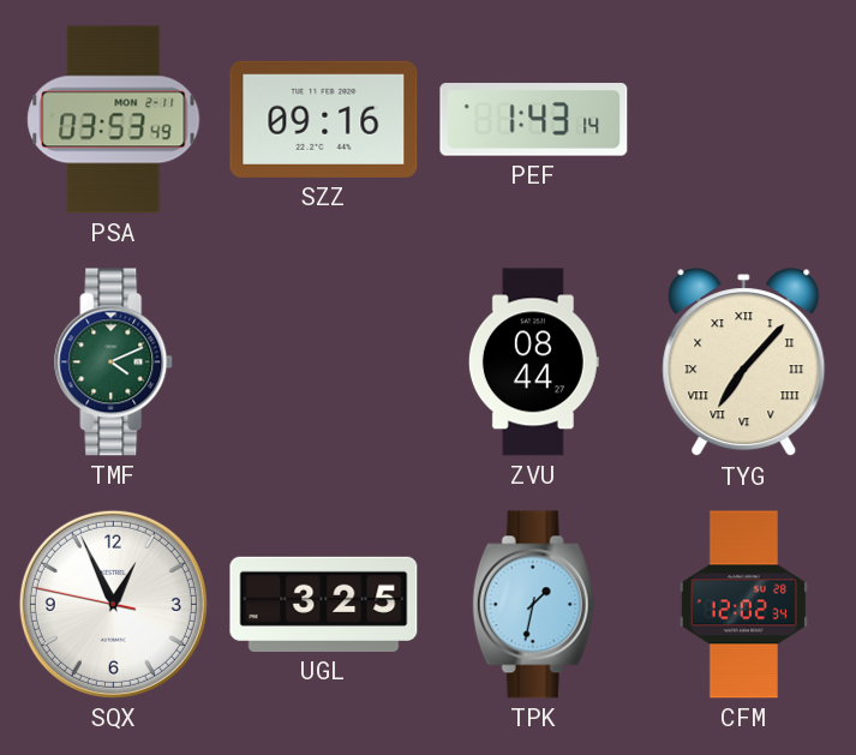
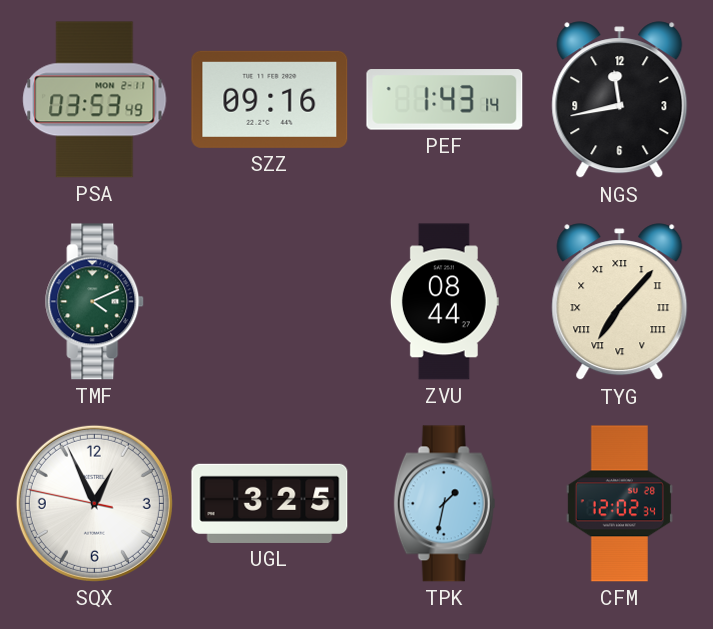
NGS: none -> 11:43
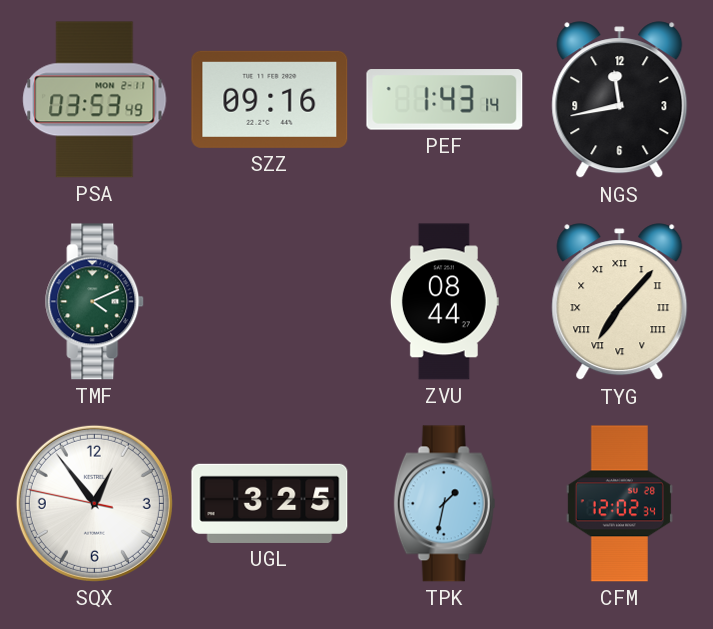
SQX: 12:55 -> 12:53
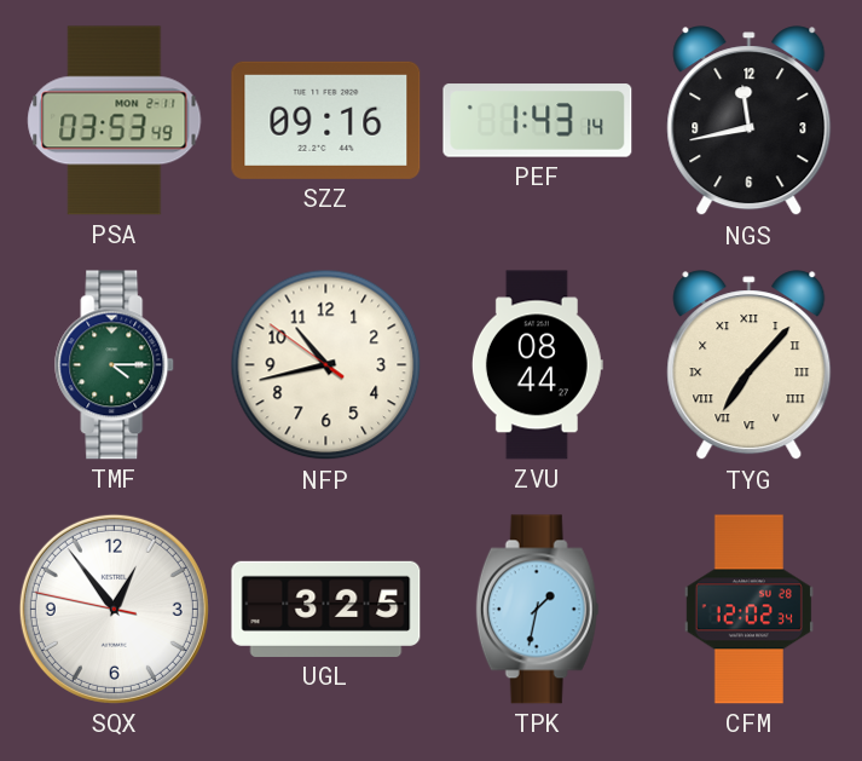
TMF: 4:11 -> 4:15
NFP: none -> 10:42
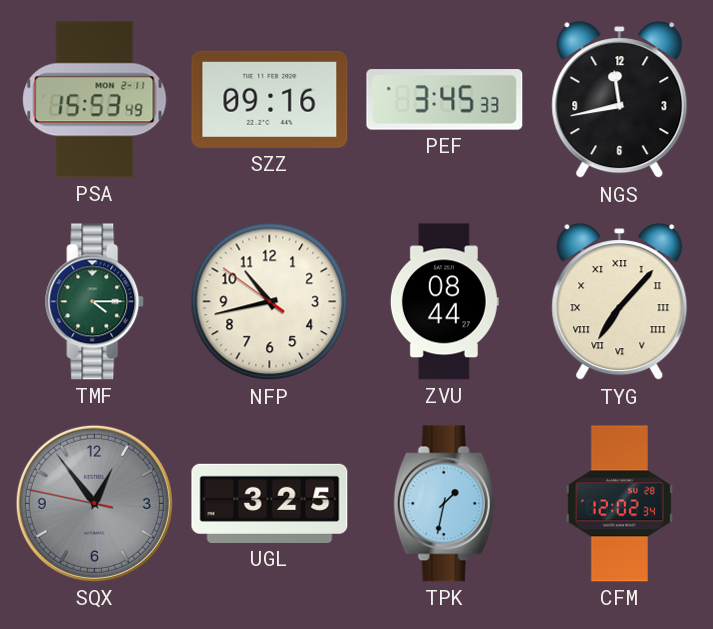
PSA: 03:53 -> 15:53
PEF: 1:43 -> 3:45
SQX dial: white -> grey
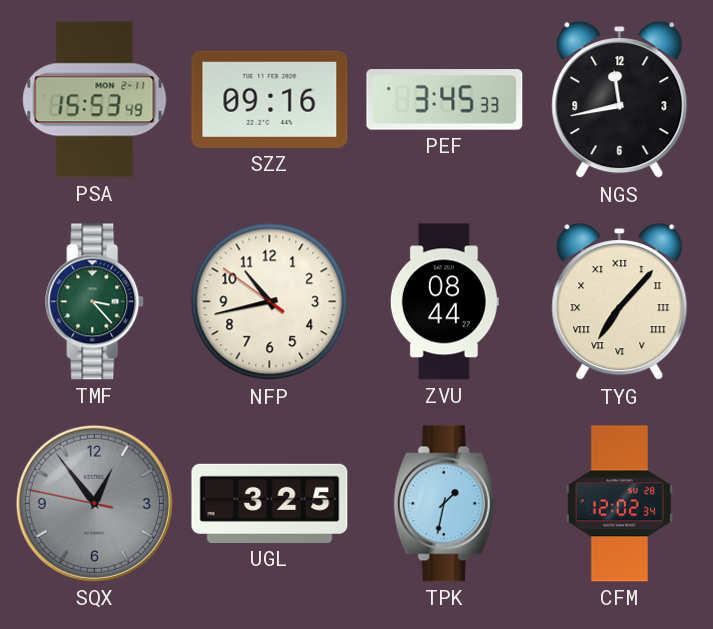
TMF: 4:15 -> 3:23
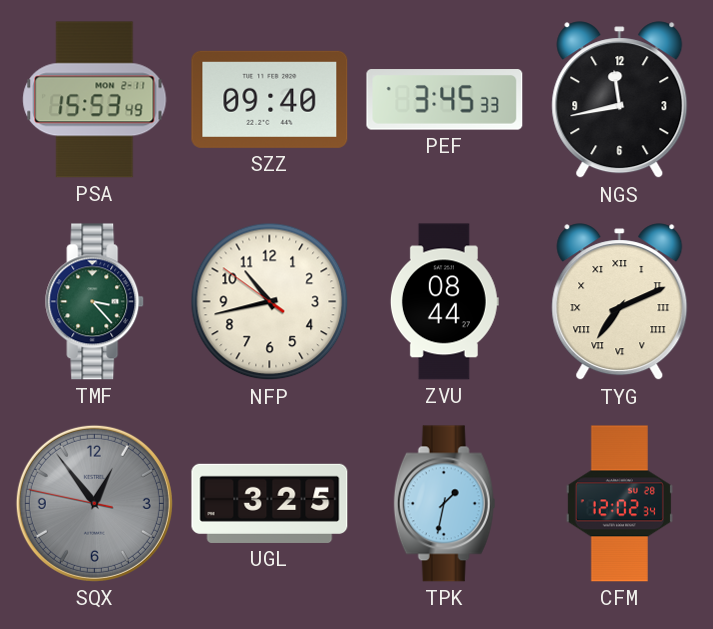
SZZ: 09:16 -> 09:40
TYG: 7:07 -> 7:11
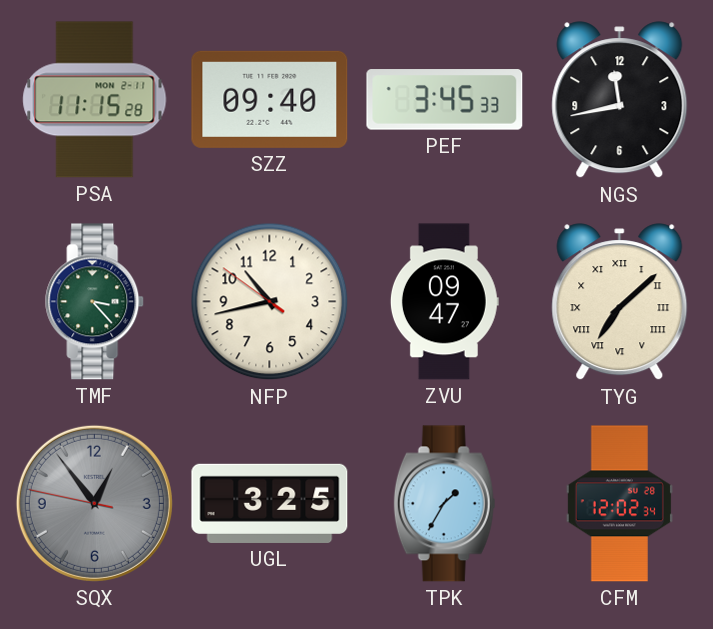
PSA: 15:53 -> 11:15
ZVU: 08:44 -> 09:47
TYG: 7:11 -> 7:08
TPK: 1:32 -> 1:35
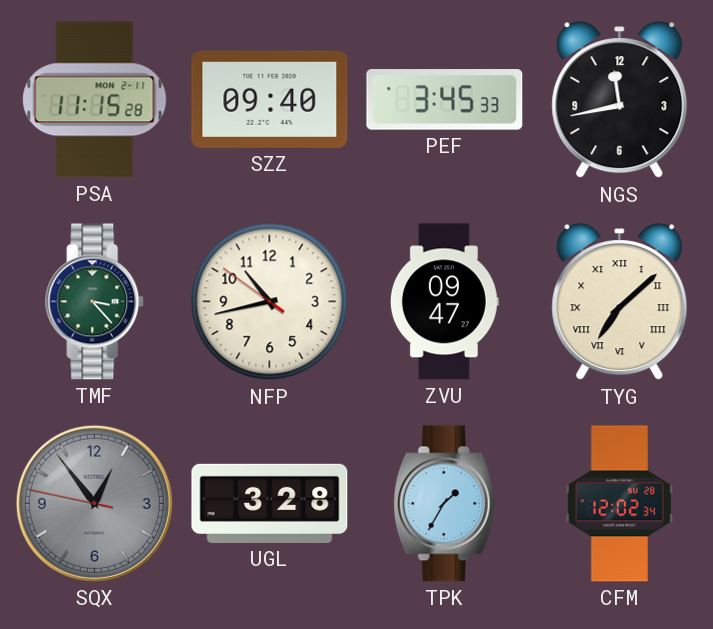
UGL: 3:25 -> 3:28
